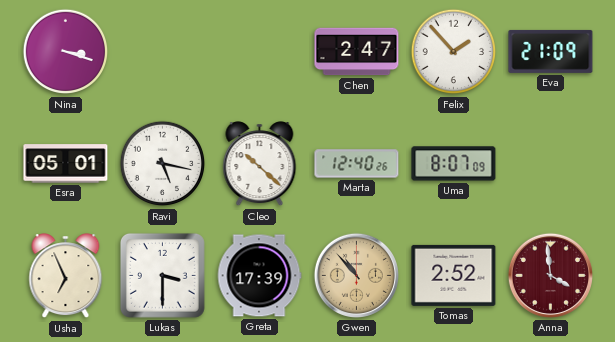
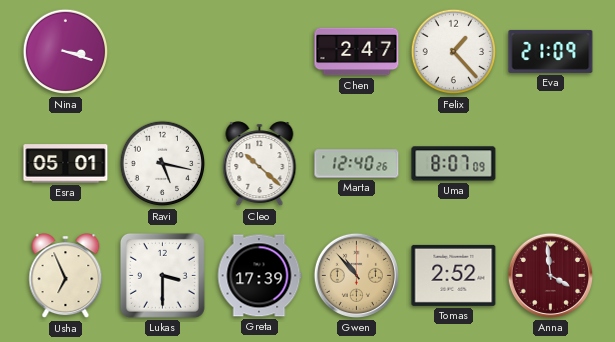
Felix: 1:53 -> 1:23
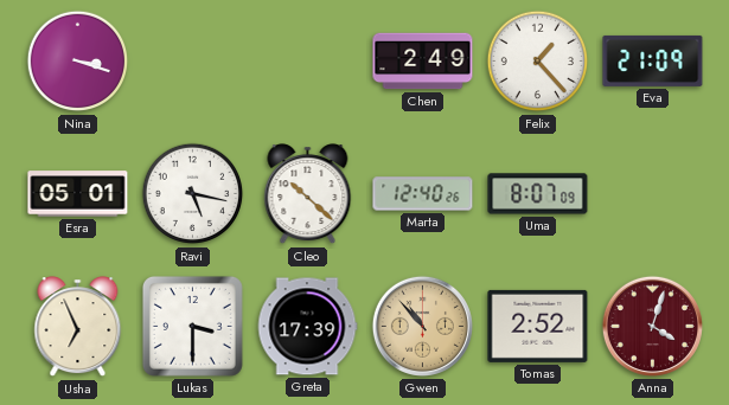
Chen: 2:47 -> 2:49
Anna: 3:59 -> 4:03
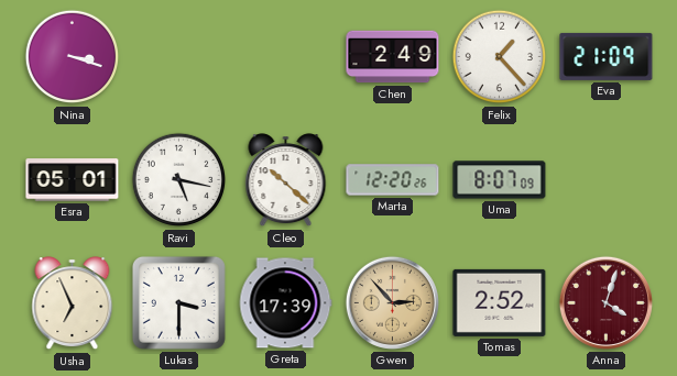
Marta: 12:40 -> 12:20
Gwen: 10:53 -> 2:53
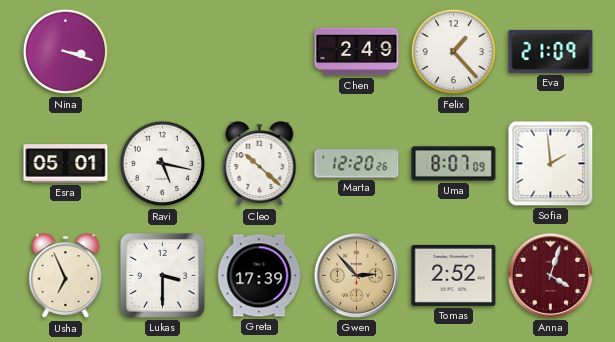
Sofia: none -> 1:59
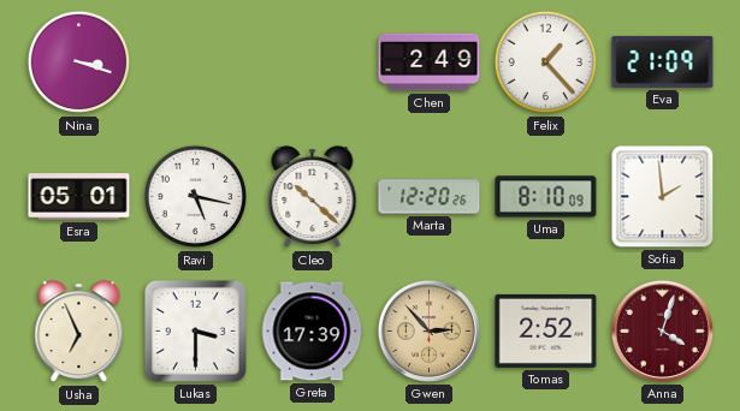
Uma: 8:07 -> 8:10
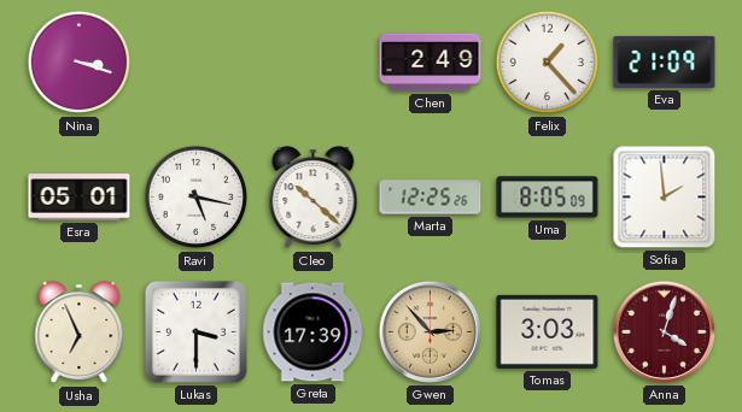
Marta: 12:20 -> 12:25
Uma: 8:10 -> 8:05
Tomas: 2:52 -> 3:03
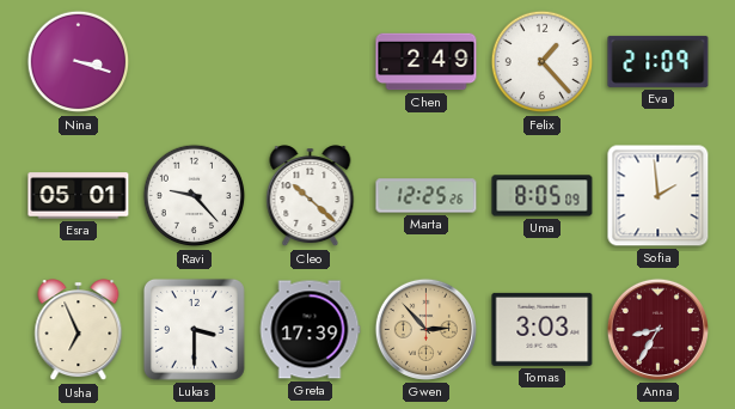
Ravi: 5:17 -> 9:23
Anna: 4:03 -> 8:35
